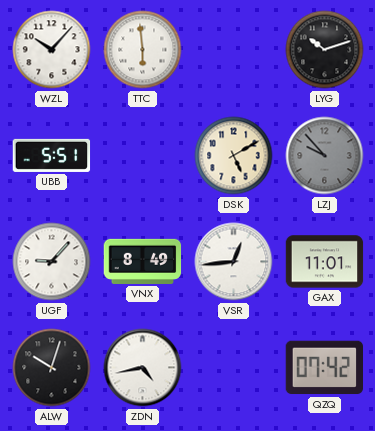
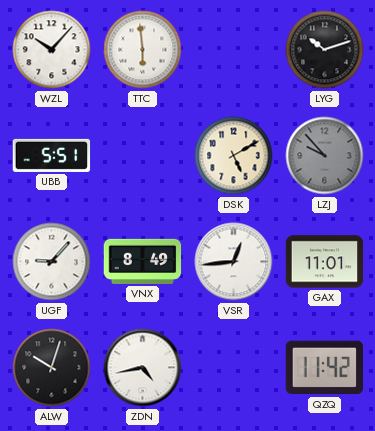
QZQ: 07:42 -> 11:42
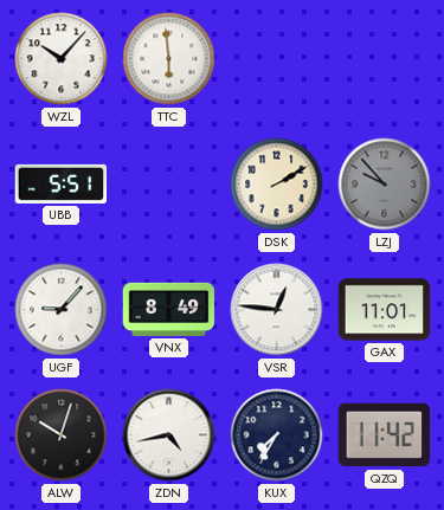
LYG: 10:12 -> none
DSK: 5:10 -> 2:10
VSR: 12:44 -> 12:46
KUX: none -> 7:35
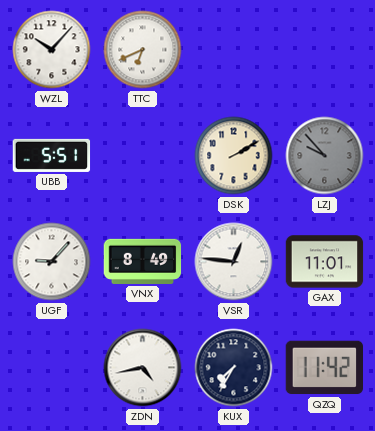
TTC: 5:59 -> 6:41
ALW: 10:03 -> none
